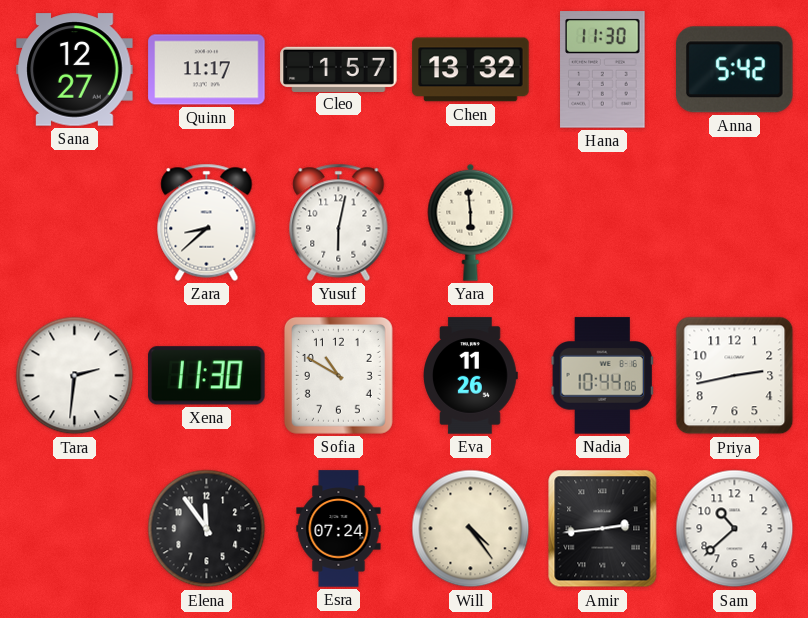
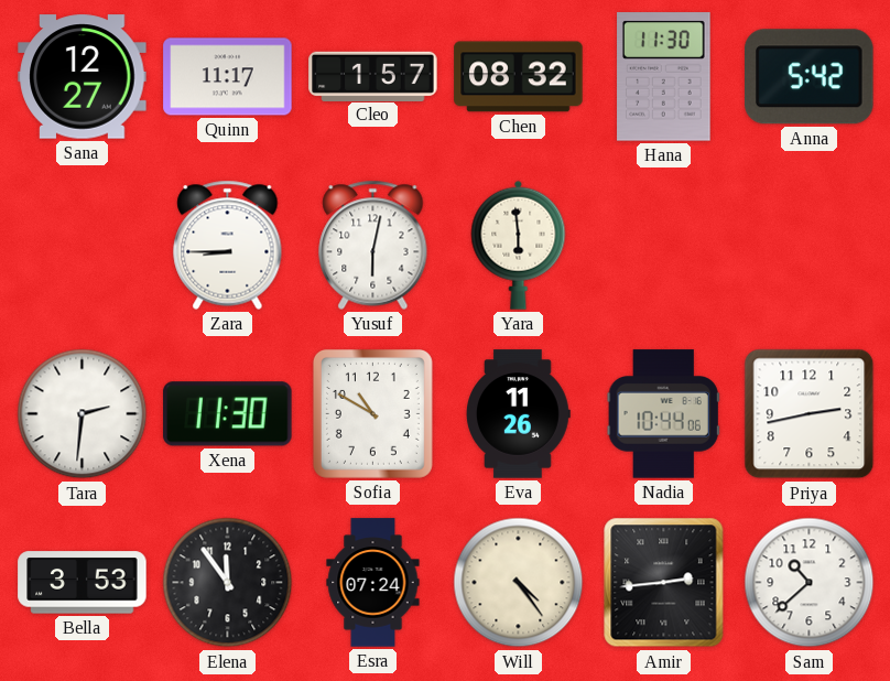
Chen: 13:32 -> 08:32
Zara: 8:38 -> 8:45
Bella: none -> 3:53
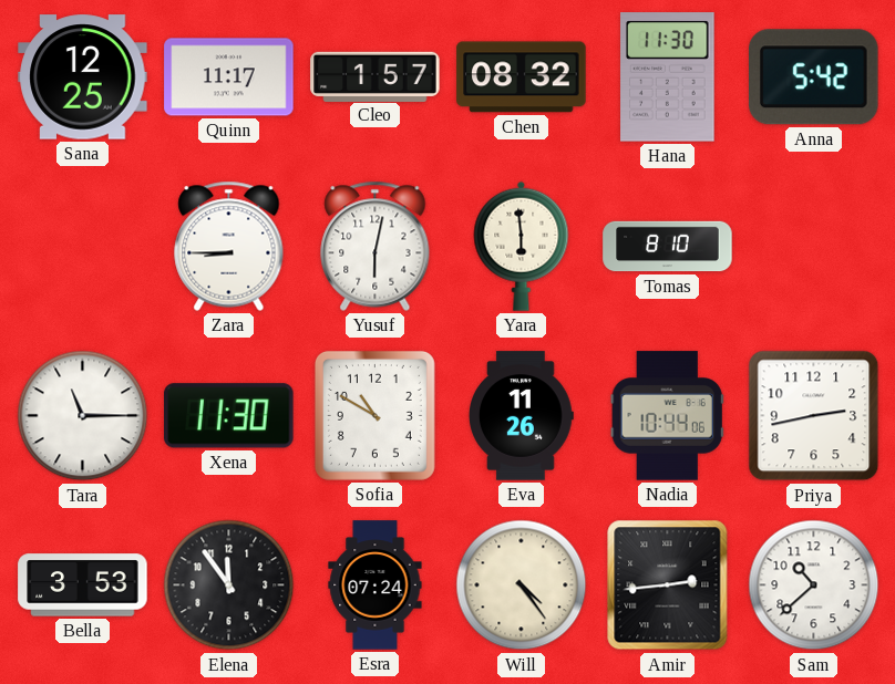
Sana: 12:27 -> 12:25
Tomas: none -> 8:10
Tara: 2:31 -> 11:15
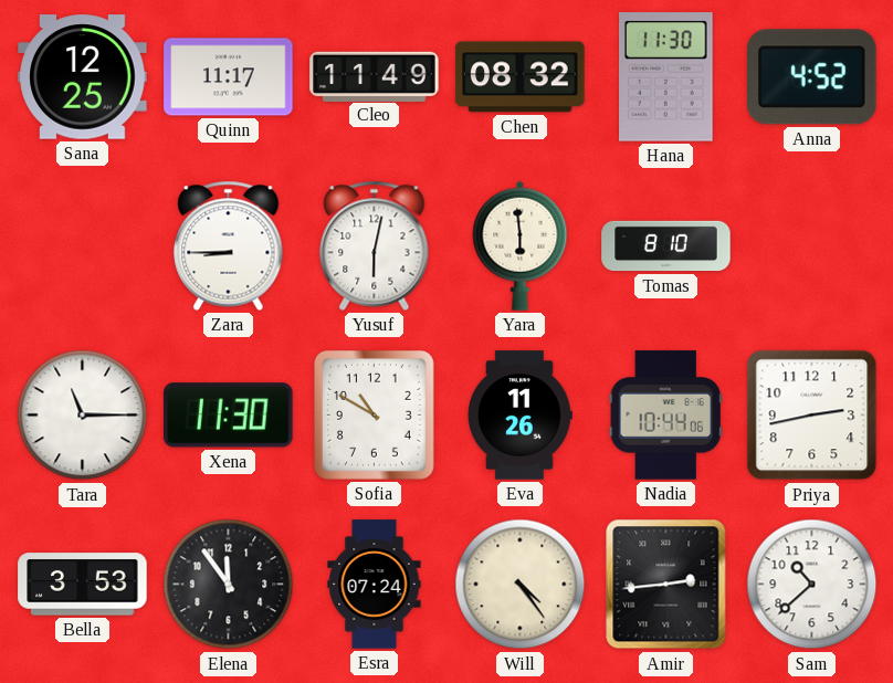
Cleo: 1:57 -> 11:49
Anna: 5:42 -> 4:52
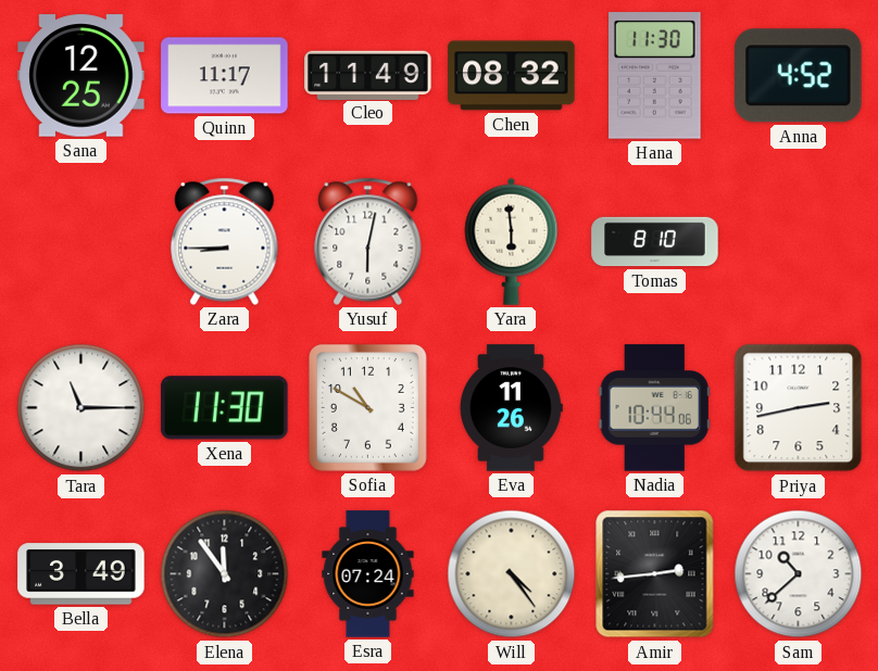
Bella: 3:53 -> 3:49
